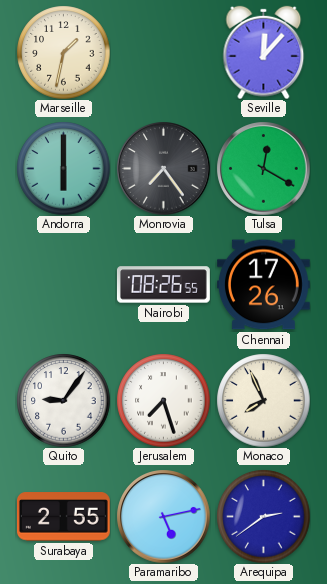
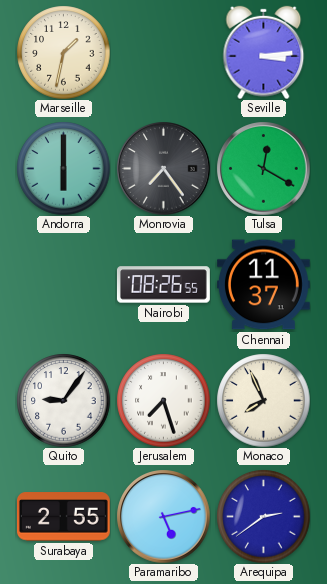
Seville: 12:07 -> 3:14
Chennai: 17:26 -> 11:37
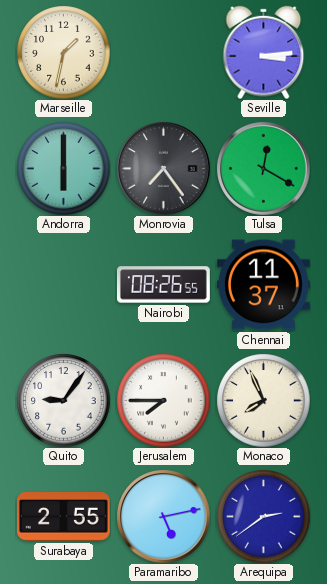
Jerusalem: 7:27 -> 7:45
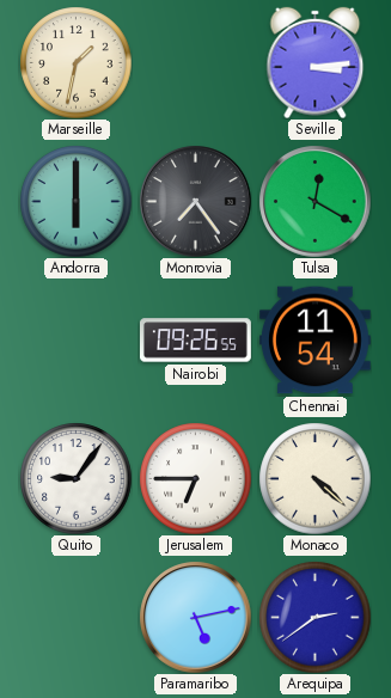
Nairobi: 08:26 -> 09:26
Chennai: 11:37 -> 11:54
Jerusalem: 7:45 -> 6:45
Monaco: 7:56 -> 4:22
Surabaya: 2:55 -> none
